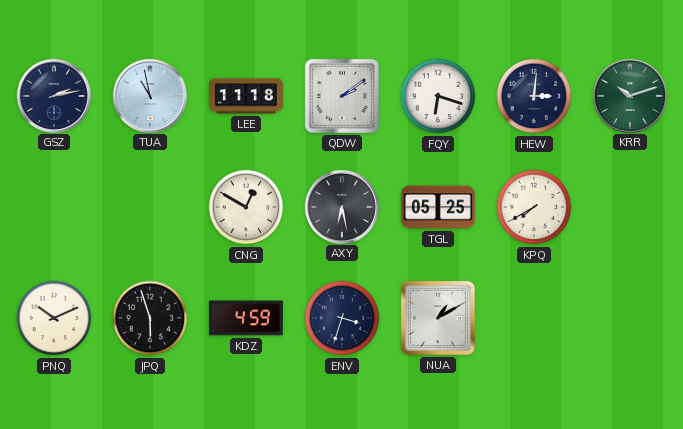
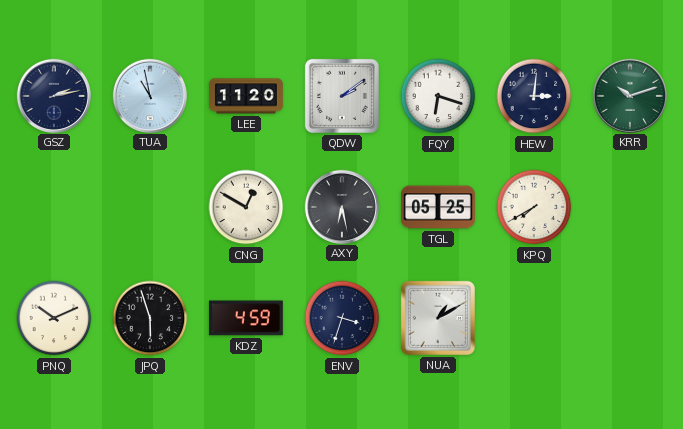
LEE: 11:18 -> 11:20
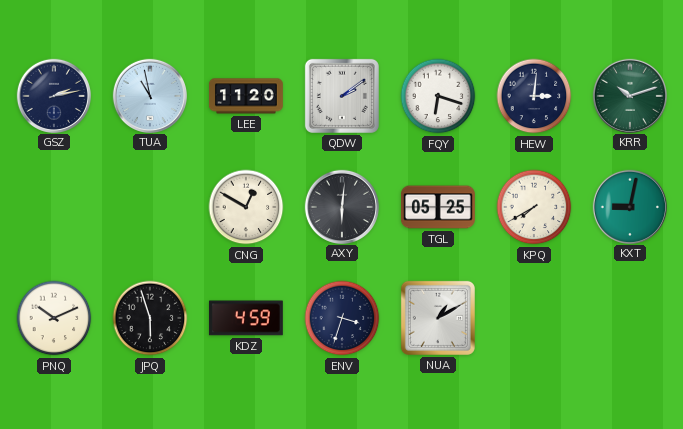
AXY: 6:28 -> 6:01
KXT: none -> 9:02
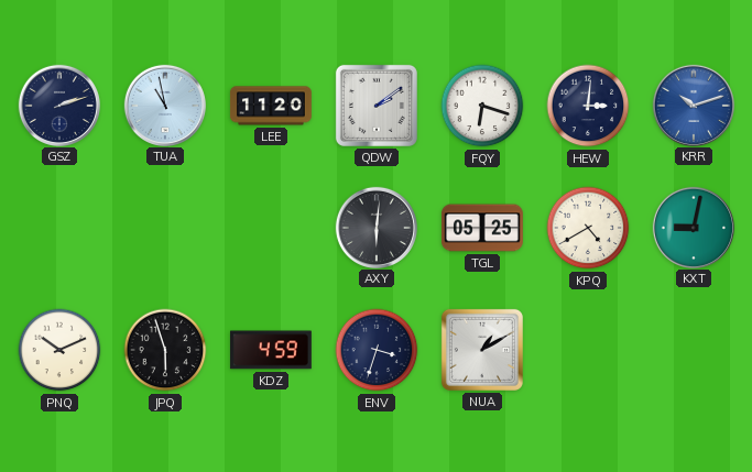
GSZ: 2:13 -> 2:12
KRR dial: green -> blue
CNG: 12:50 -> none
KPQ: 7:40 -> 4:40
